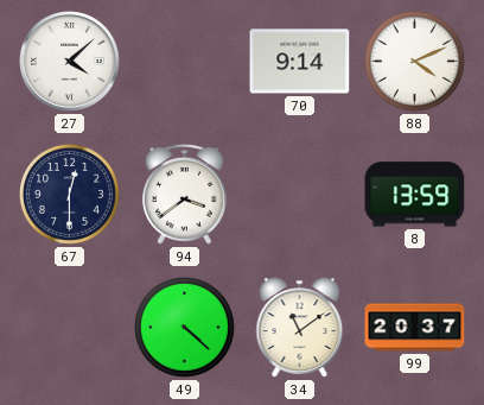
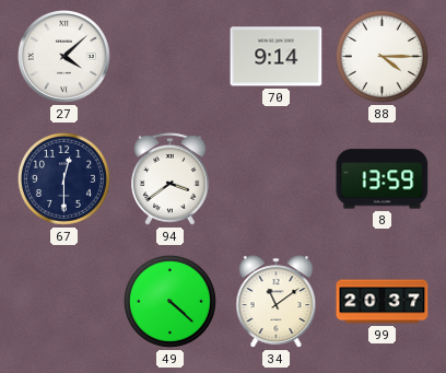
88: 4:11 -> 4:15
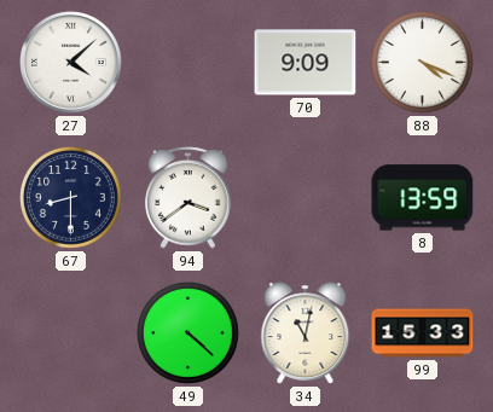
70: 9:14 -> 9:09
88: 4:15 -> 4:19
67: 12:30 -> 8:30
34: 11:09 -> 11:02
99: 20:37 -> 15:33
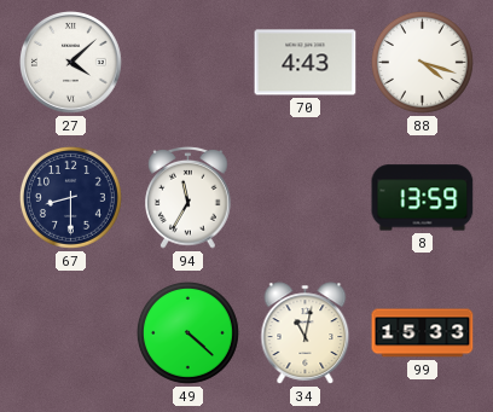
70: 9:09 -> 4:43
88: 4:19 -> 4:18
94: 3:39 -> 11:35
